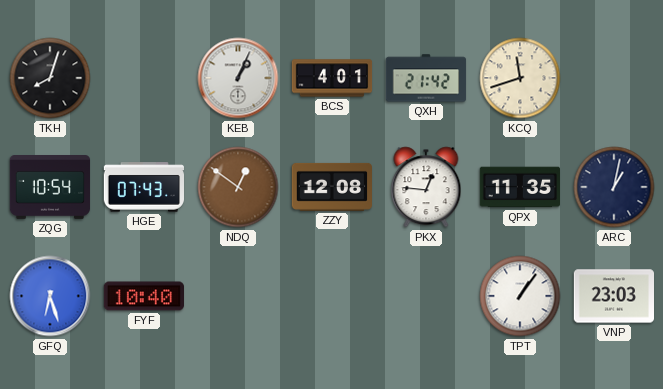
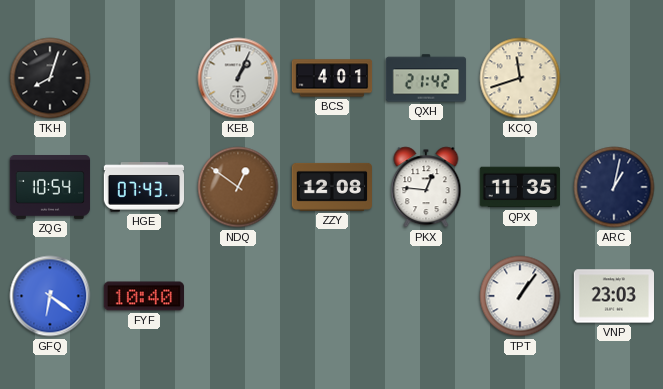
GFQ: 6:27 -> 6:21
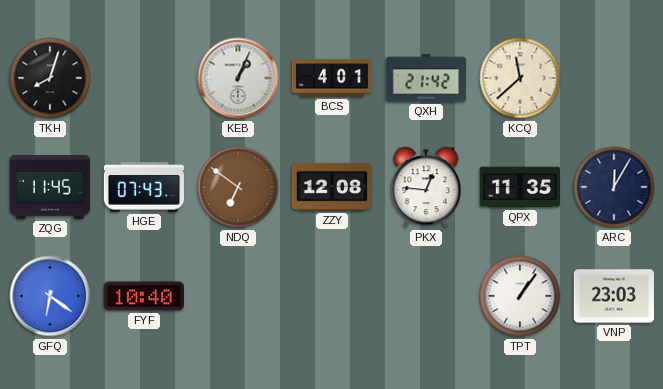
KCQ: 11:42 -> 11:38
ZQG: 10:54 -> 11:45
NDQ: 12:51 -> 6:51
ARC: 1:02 -> 12:05
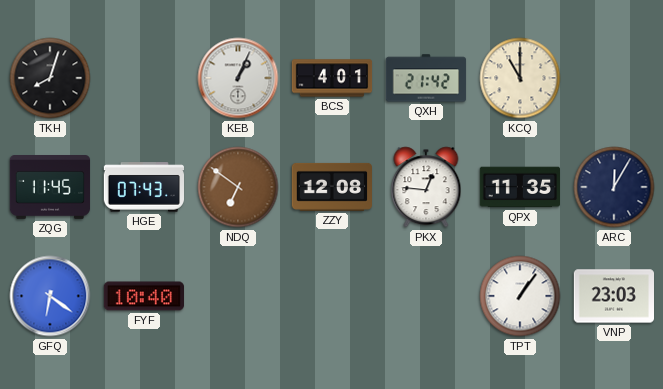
KCQ: 11:38 -> 11:00
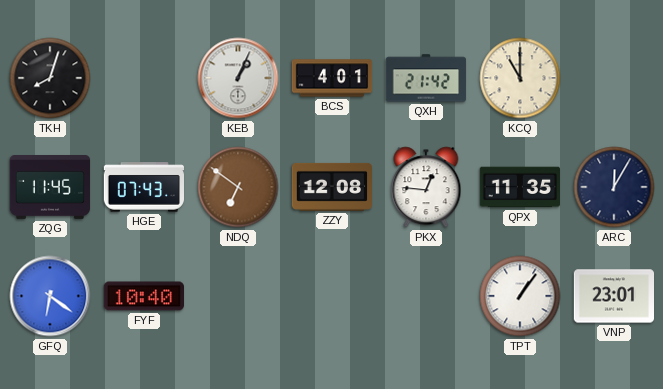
VNP: 23:03 -> 23:01
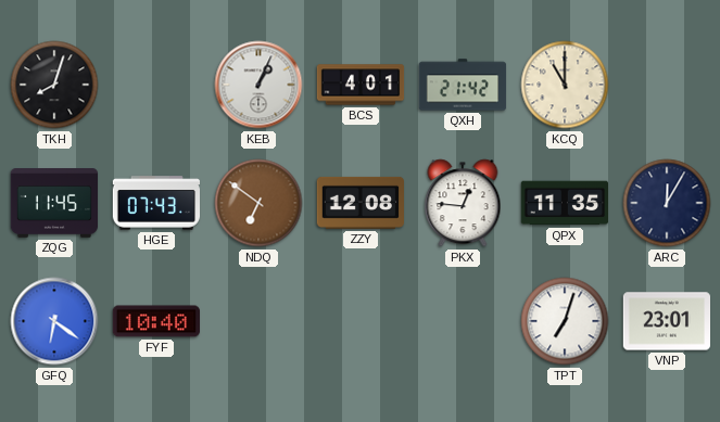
TPT: 1:06 -> 7:03
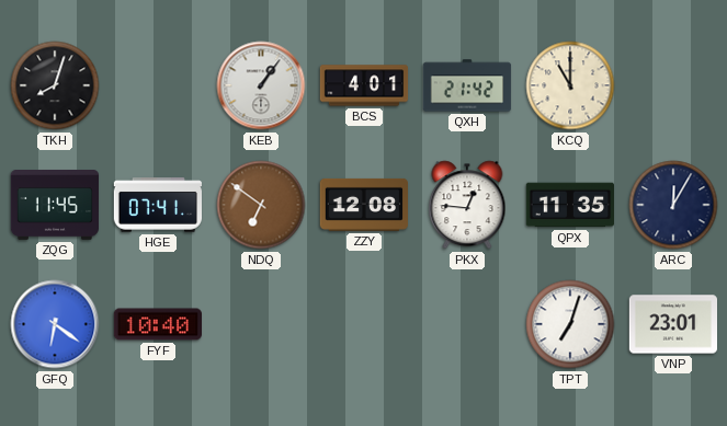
KEB: 1:04 -> 1:06
HGE: 07:43 -> 07:41
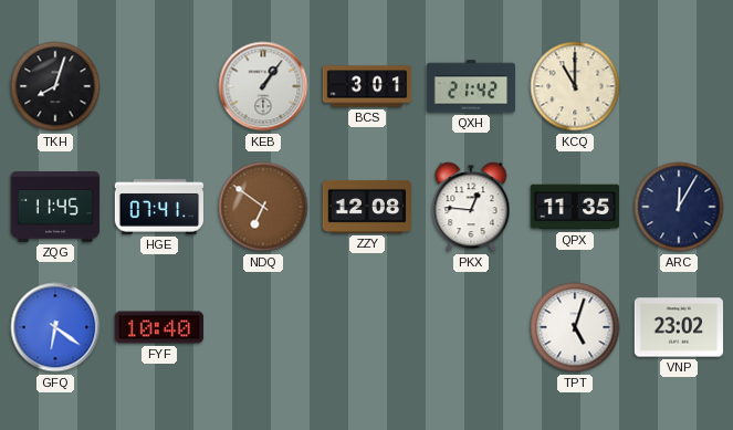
BCS: 4:01 -> 3:01
TPT: 7:03 -> 5:03
VNP: 23:01 -> 23:02
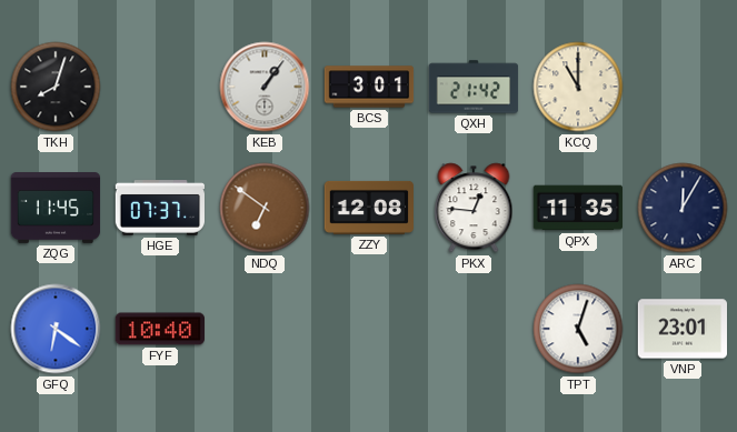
HGE: 07:41 -> 07:37
VNP: 23:02 -> 23:01
